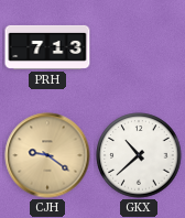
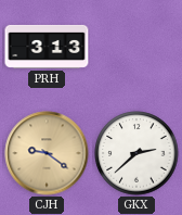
PRH: 7:13 -> 3:13
GKX: 10:38 -> 2:38
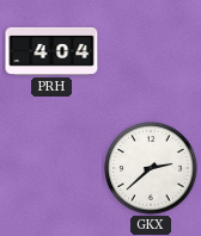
PRH: 3:13 -> 4:04
CJH: 9:21 -> none
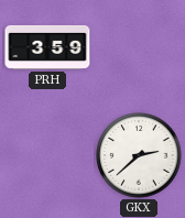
PRH: 4:04 -> 3:59
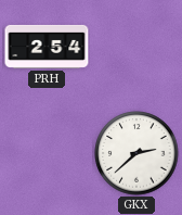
PRH: 3:59 -> 2:54
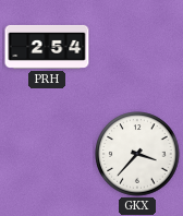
GKX: 2:38 -> 3:37
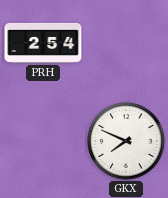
GKX: 3:37 -> 7:49
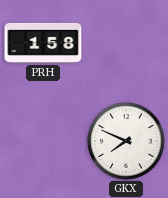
PRH: 2:54 -> 1:58
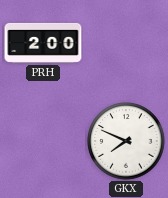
PRH: 1:58 -> 2:00
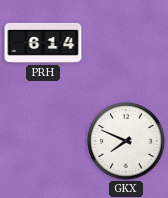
PRH: 2:00 -> 6:14
